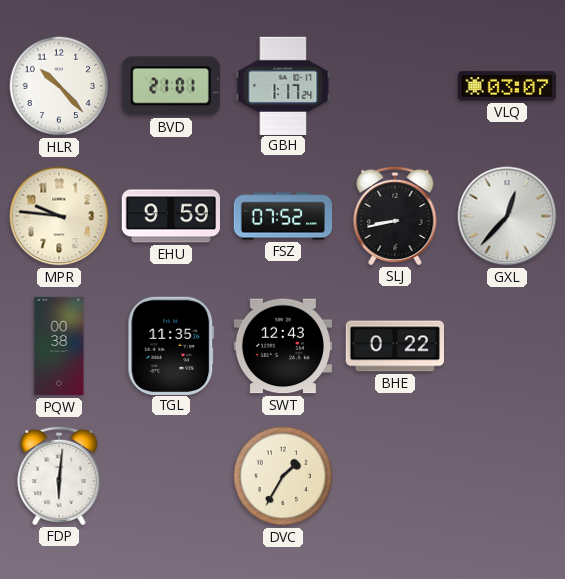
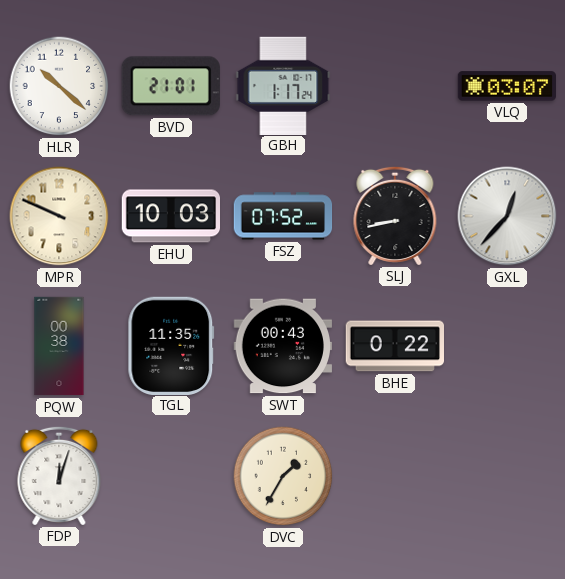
HLR: 10:23 -> 10:22
MPR: 9:46 -> 9:49
EHU: 9:59 -> 10:03
SWT: 12:43 -> 00:43
FDP: 6:01 -> 12:03
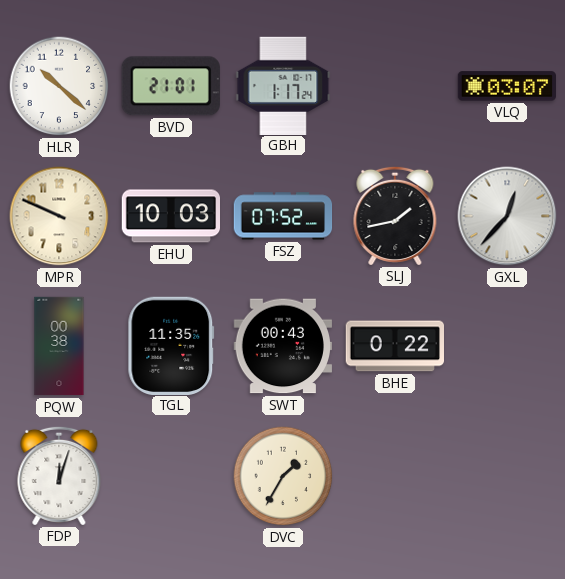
SLJ: 8:43 -> 1:43
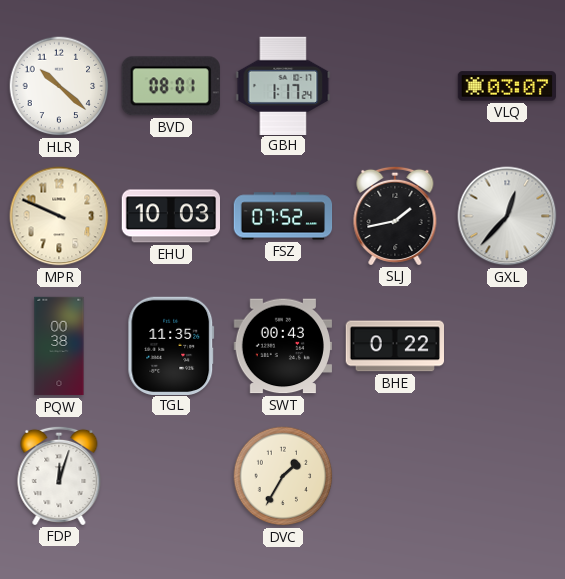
BVD: 21:01 -> 08:01
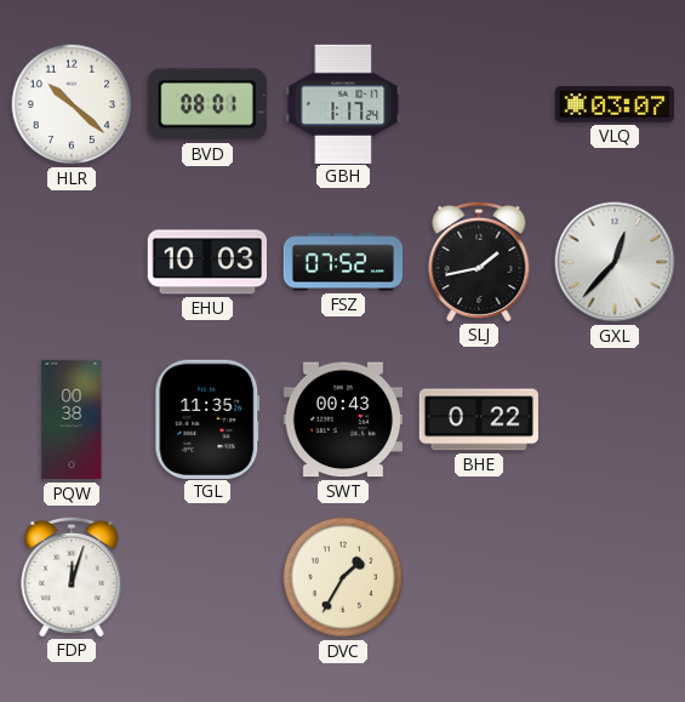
MPR: 9:49 -> none
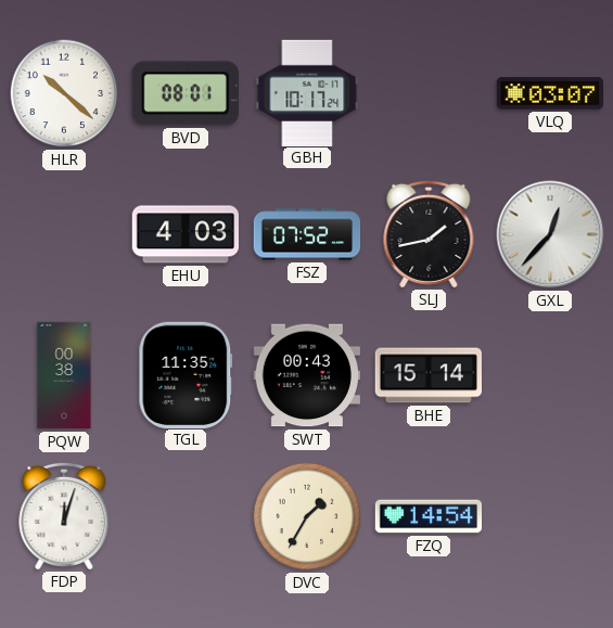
GBH: 1:17 -> 10:17
EHU: 10:03 -> 4:03
BHE: 0:22 -> 15:14
FZQ: none -> 14:54
